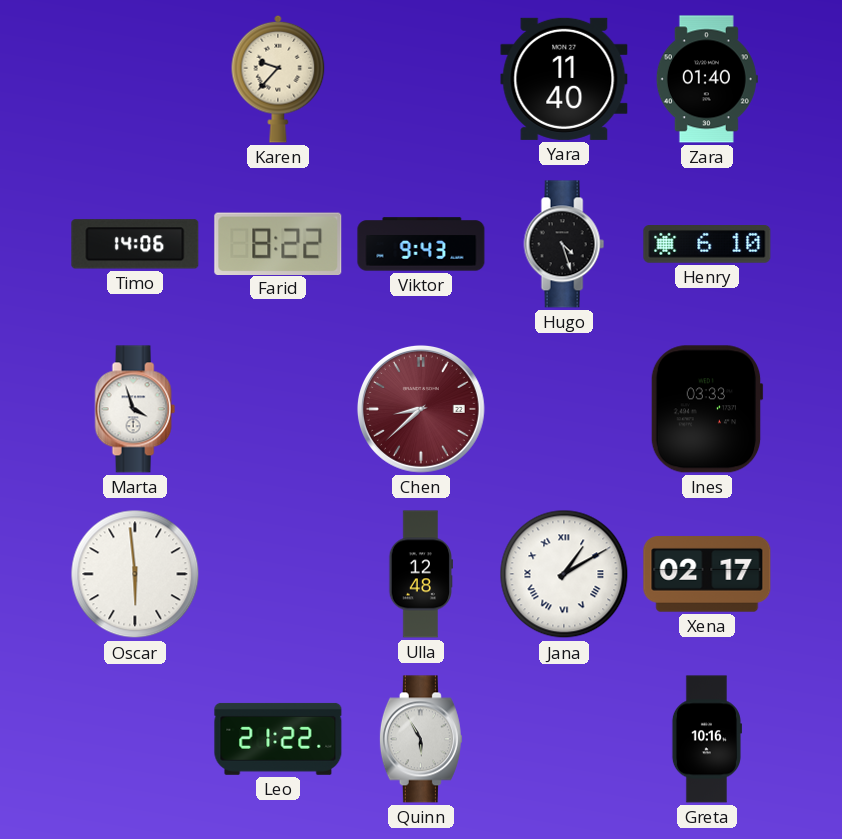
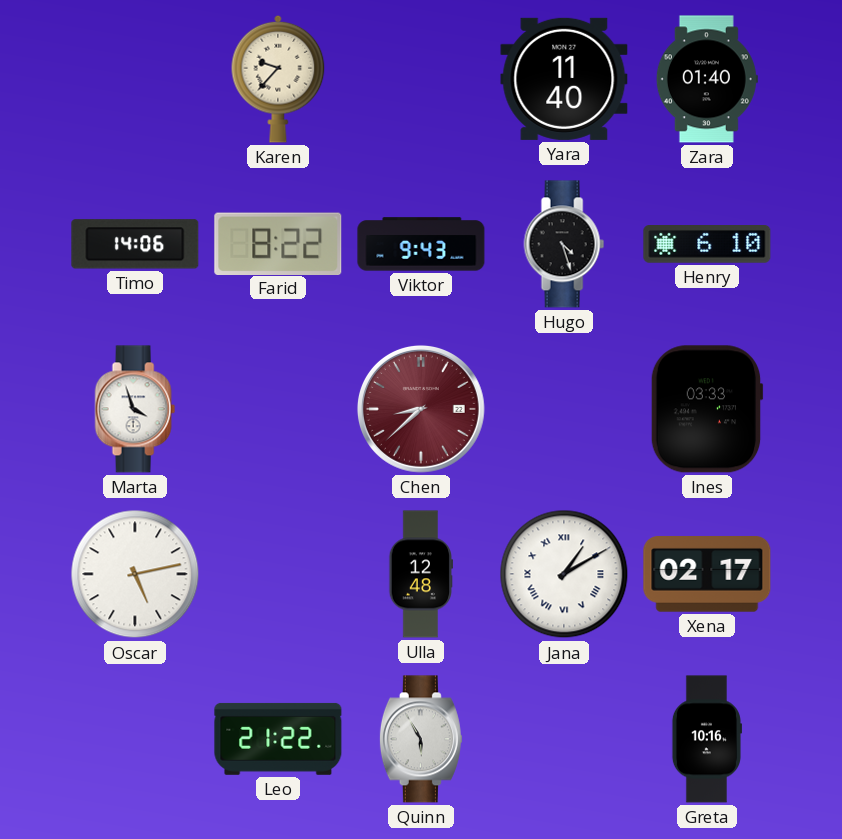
Oscar: 5:59 -> 5:13
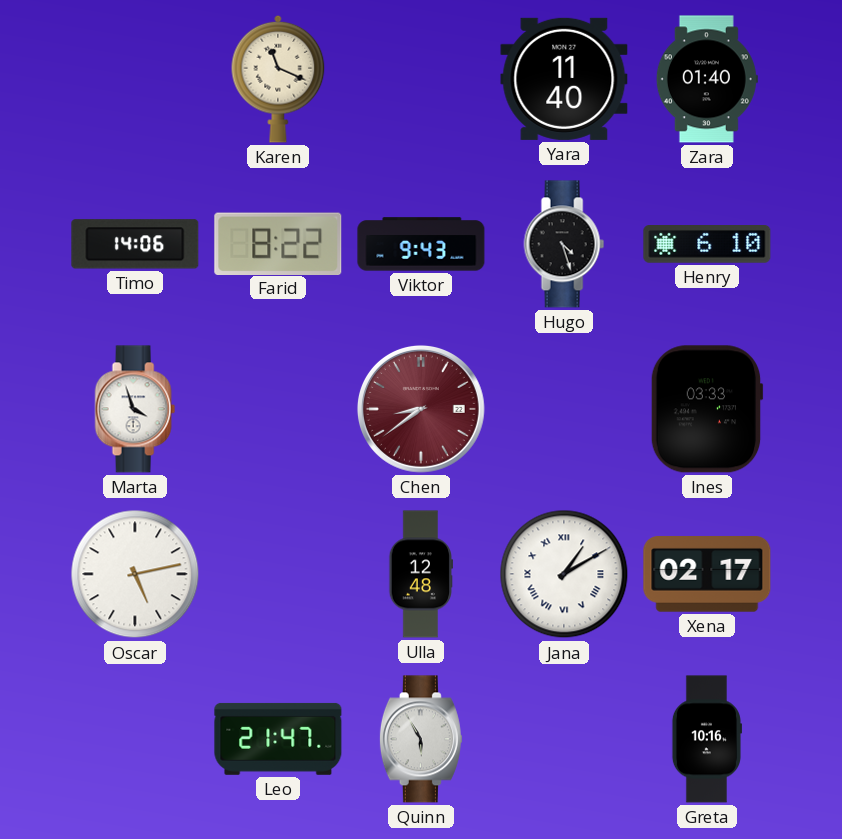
Karen: 9:37 -> 11:19
Chen: 8:38 -> 8:39
Leo: 21:22 -> 21:47
